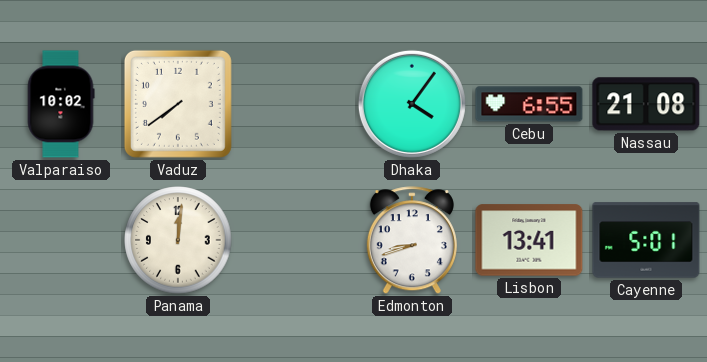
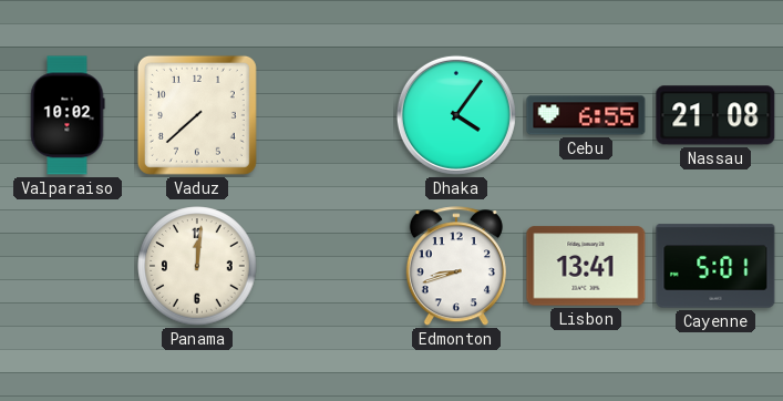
Vaduz: 7:39 -> 7:38
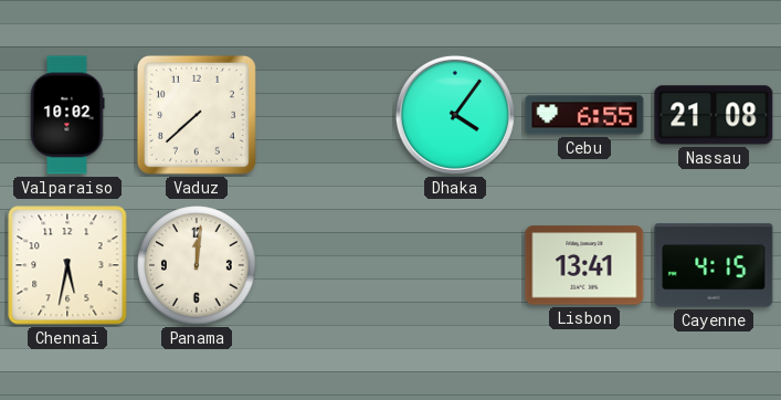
Chennai: none -> 5:32
Edmonton: 8:42 -> none
Cayenne: 5:01 -> 4:15
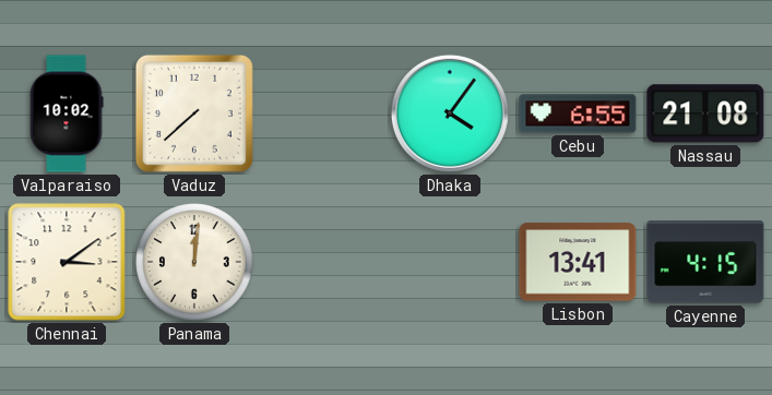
Chennai: 5:32 -> 3:09
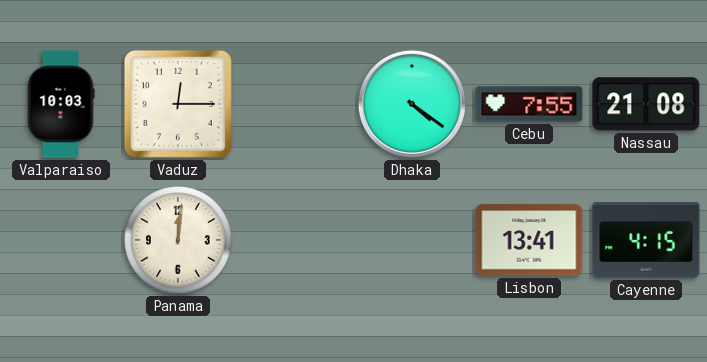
Valparaiso: 10:02 -> 10:03
Vaduz: 7:38 -> 12:15
Dhaka: 4:06 -> 4:21
Cebu: 6:55 -> 7:55
Chennai: 3:09 -> none
